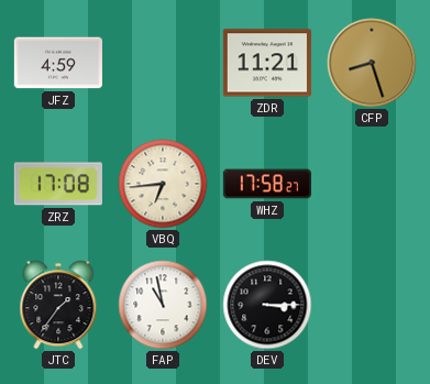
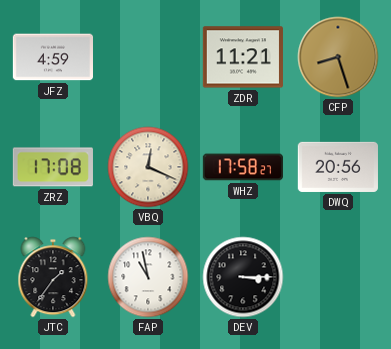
VBQ: 6:44 -> 12:19
DWQ: none -> 20:56
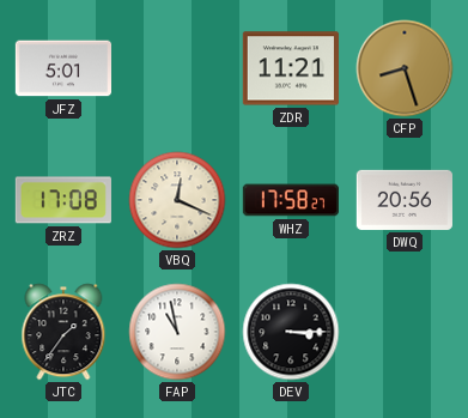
JFZ: 4:59 -> 5:01
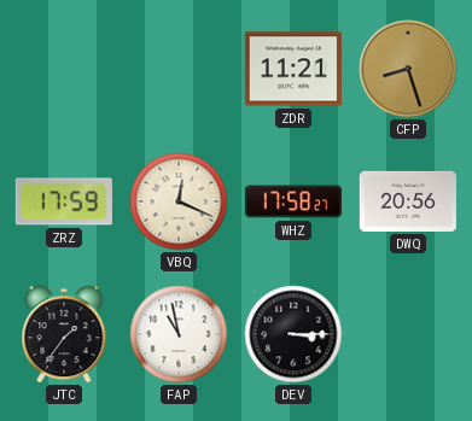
JFZ: 5:01 -> none
ZRZ: 17:08 -> 17:59
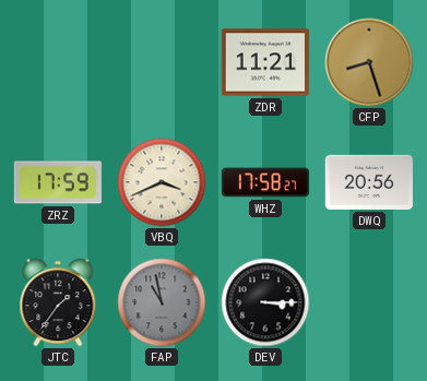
VBQ: 12:19 -> 3:41
FAP dial: white -> grey
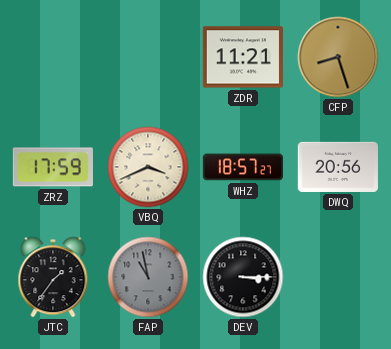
WHZ: 17:58 -> 18:57
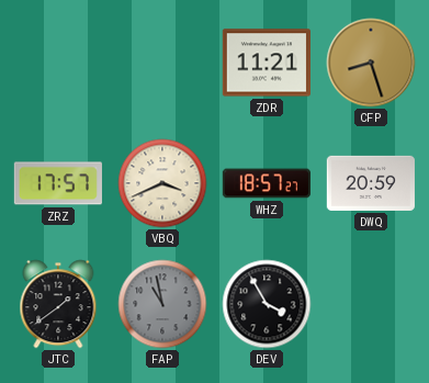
ZRZ: 17:59 -> 17:57
DWQ: 20:56 -> 20:59
JTC: 1:36 -> 1:39
DEV: 3:15 -> 3:55
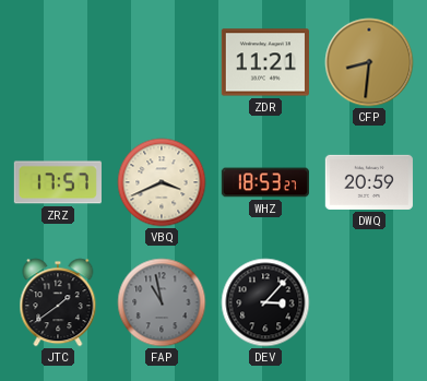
CFP: 8:27 -> 8:31
WHZ: 18:57 -> 18:53
DEV: 3:55 -> 3:07
